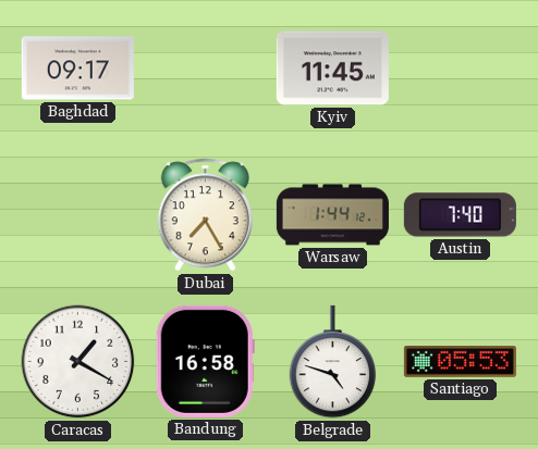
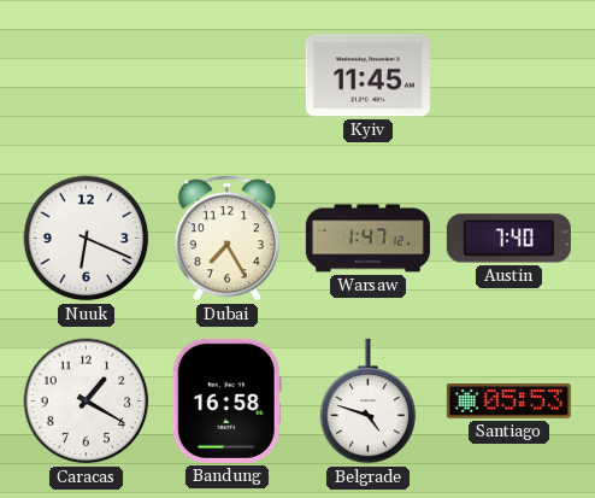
Baghdad: 09:17 -> none
Nuuk: none -> 6:19
Warsaw: 1:44 -> 1:47
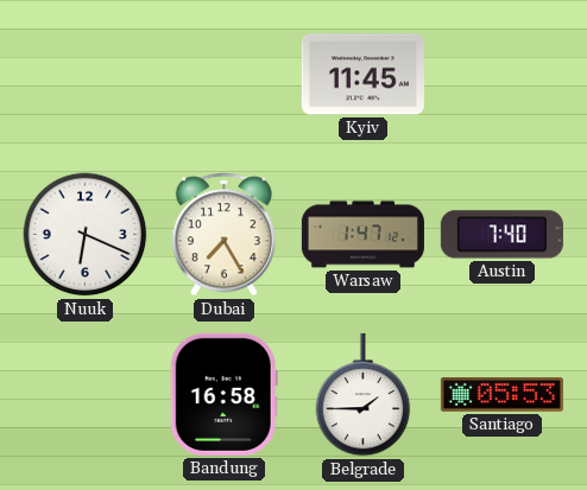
Caracas: 1:20 -> none
Belgrade: 4:48 -> 1:45
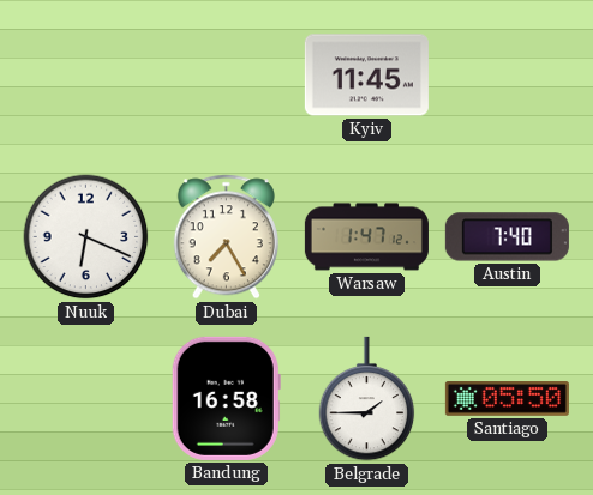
Santiago: 05:53 -> 05:50
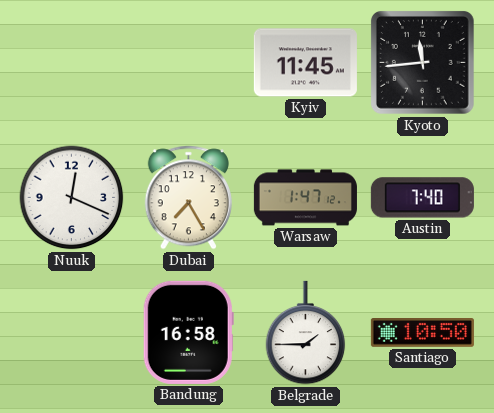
Kyoto: none -> 11:44
Nuuk: 6:19 -> 12:19
Santiago: 05:50 -> 10:50
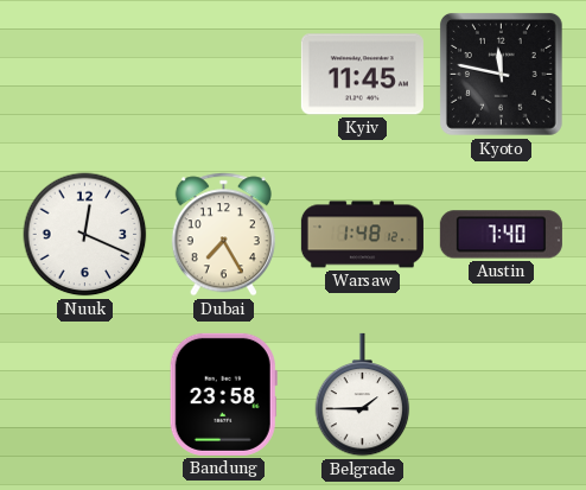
Kyoto: 11:44 -> 11:47
Warsaw: 1:47 -> 1:48
Bandung: 16:58 -> 23:58
Santiago: 10:50 -> none
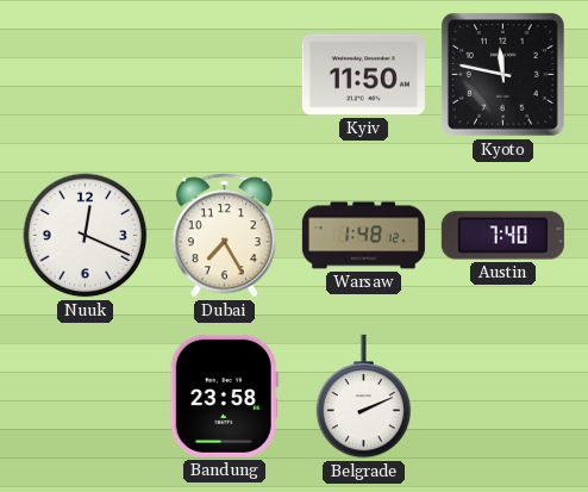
Kyiv: 11:45 -> 11:50
Belgrade: 1:45 -> 2:11
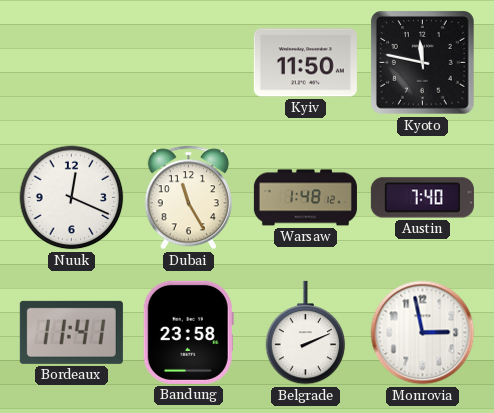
Dubai: 7:25 -> 11:25
Bordeaux: none -> 11:41
Monrovia: none -> 2:58
